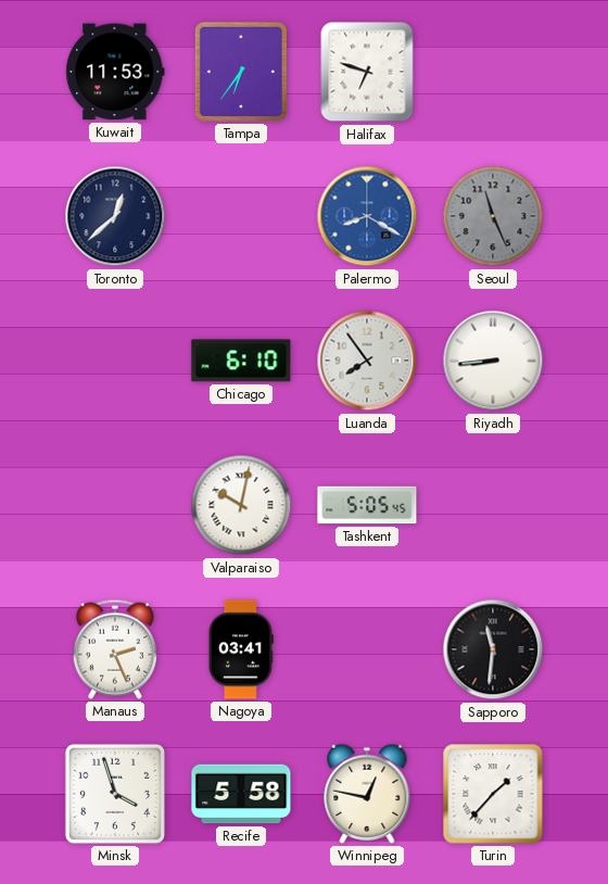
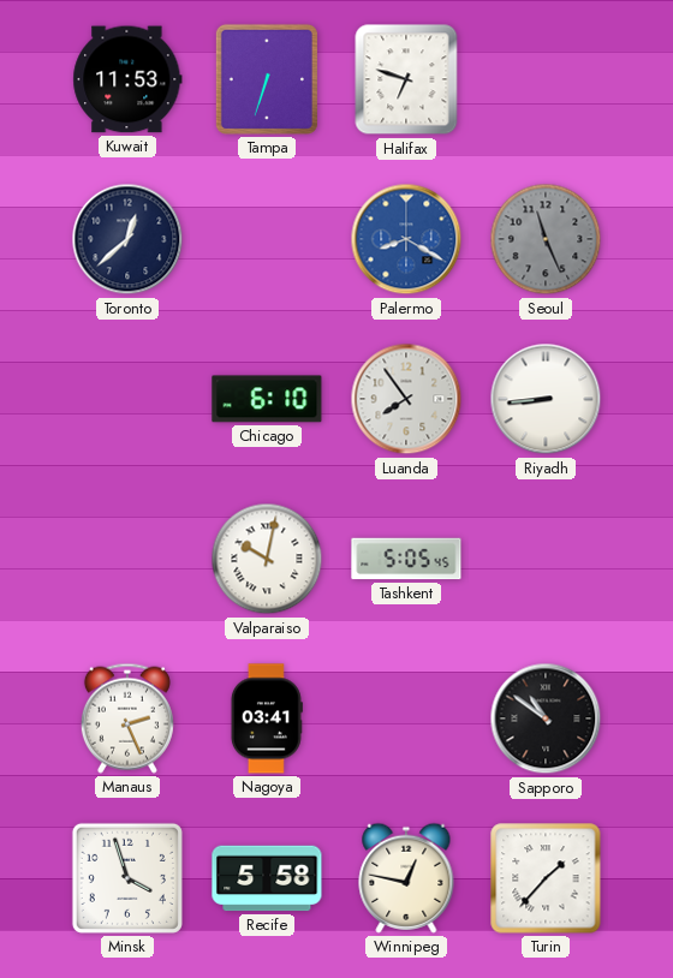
Tampa: 6:36 -> 6:33
Sapporo: 11:31 -> 10:51
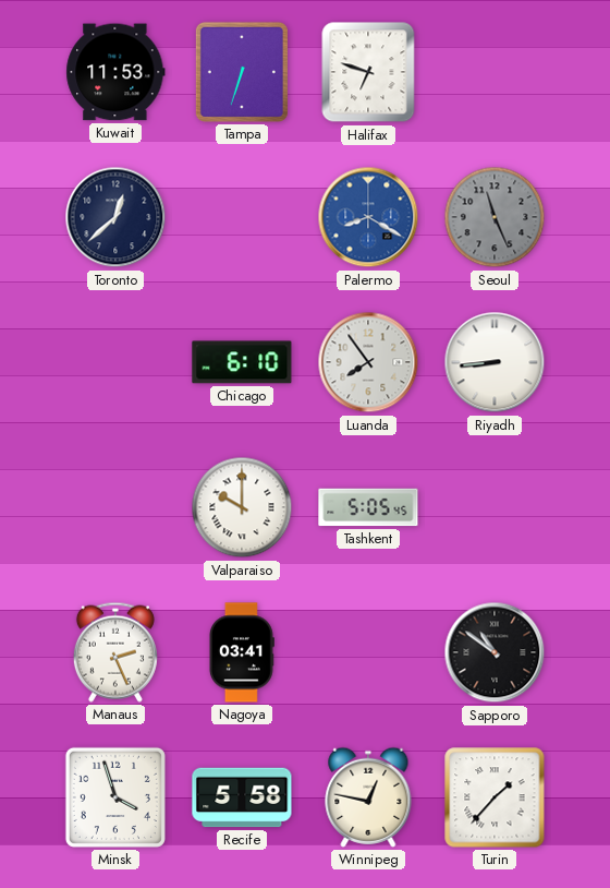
Valparaiso: 10:02 -> 10:00
